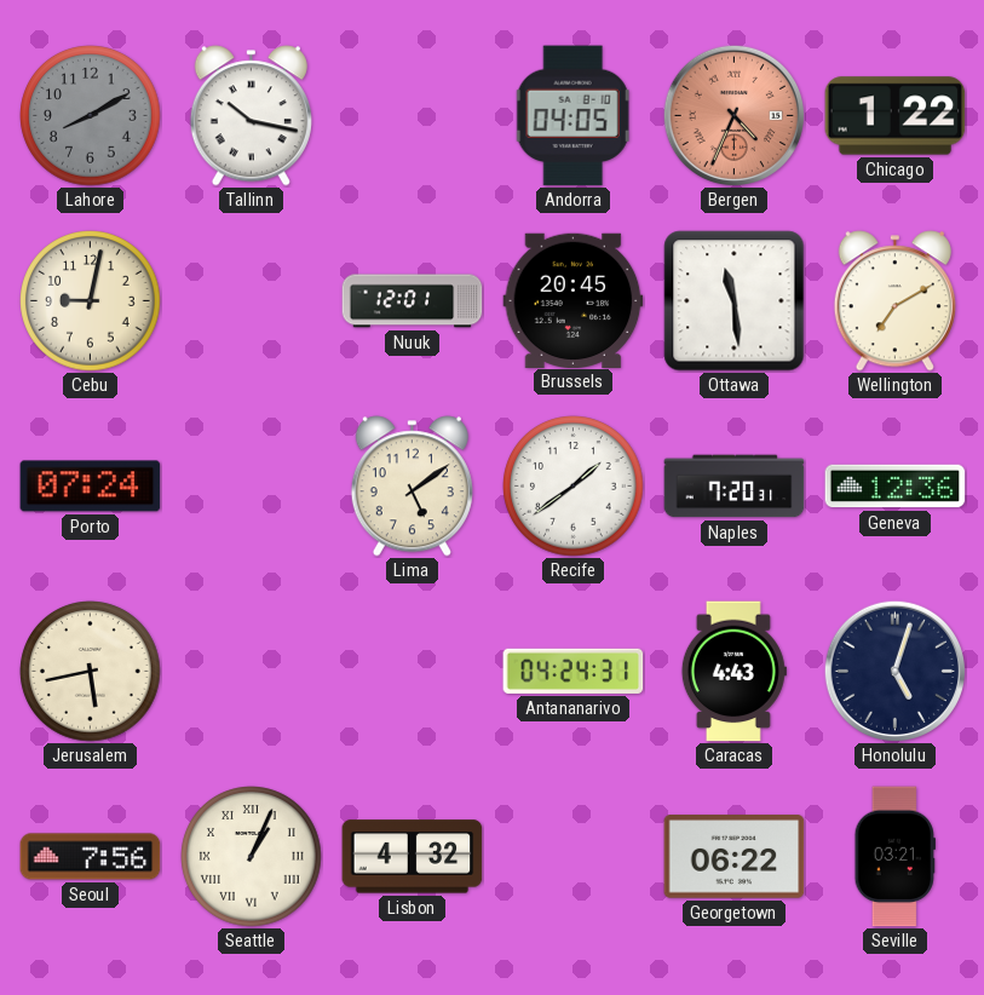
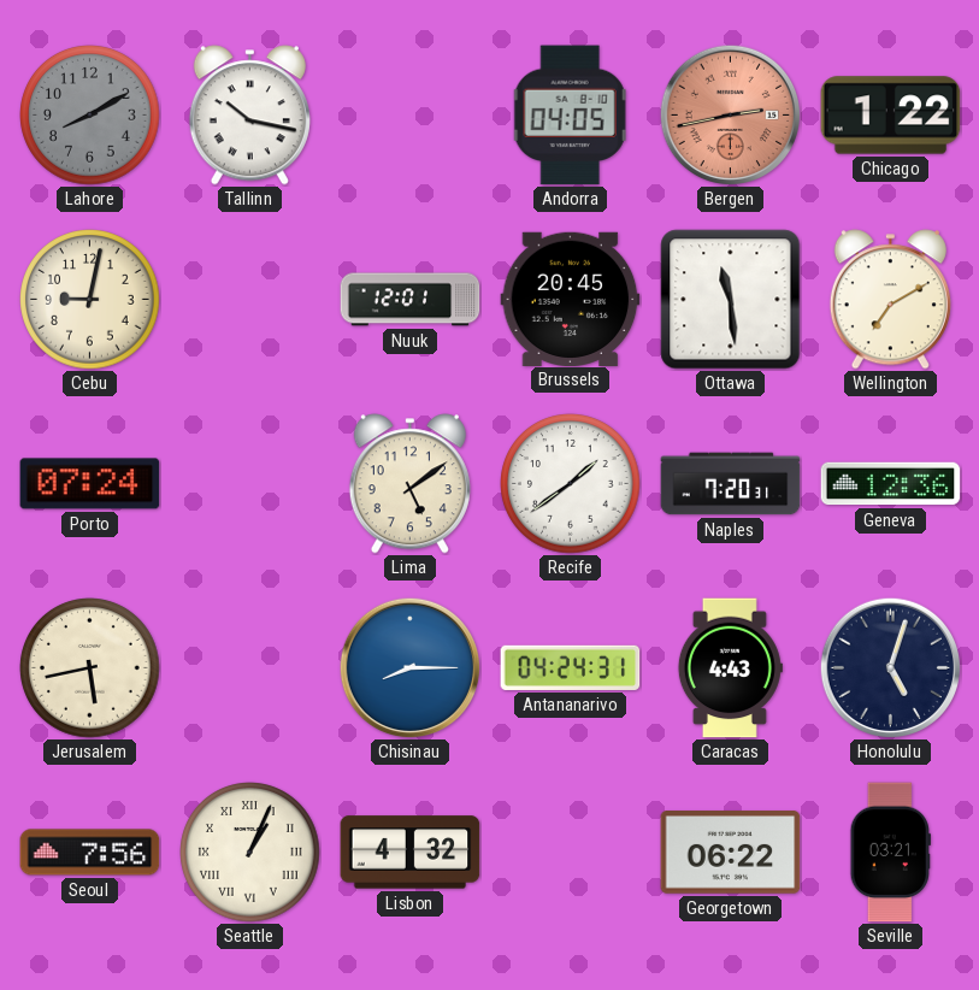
Bergen: 4:34 -> 2:43
Chisinau: none -> 8:15
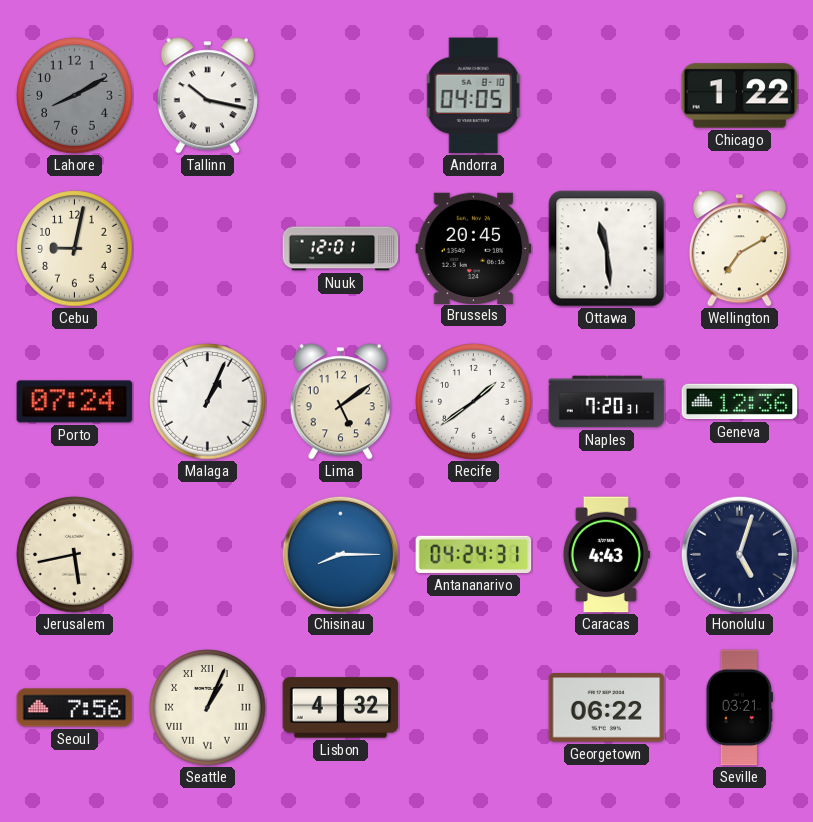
Bergen: 2:43 -> none
Malaga: none -> 1:04
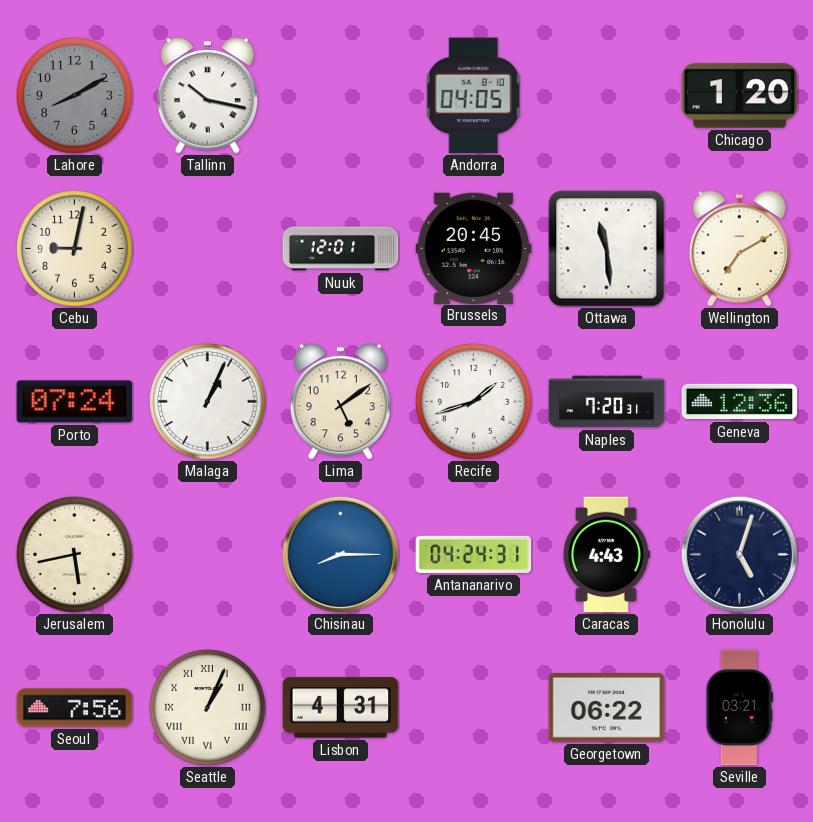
Chicago: 1:22 -> 1:20
Recife: 1:39 -> 1:42
Lisbon: 4:32 -> 4:31
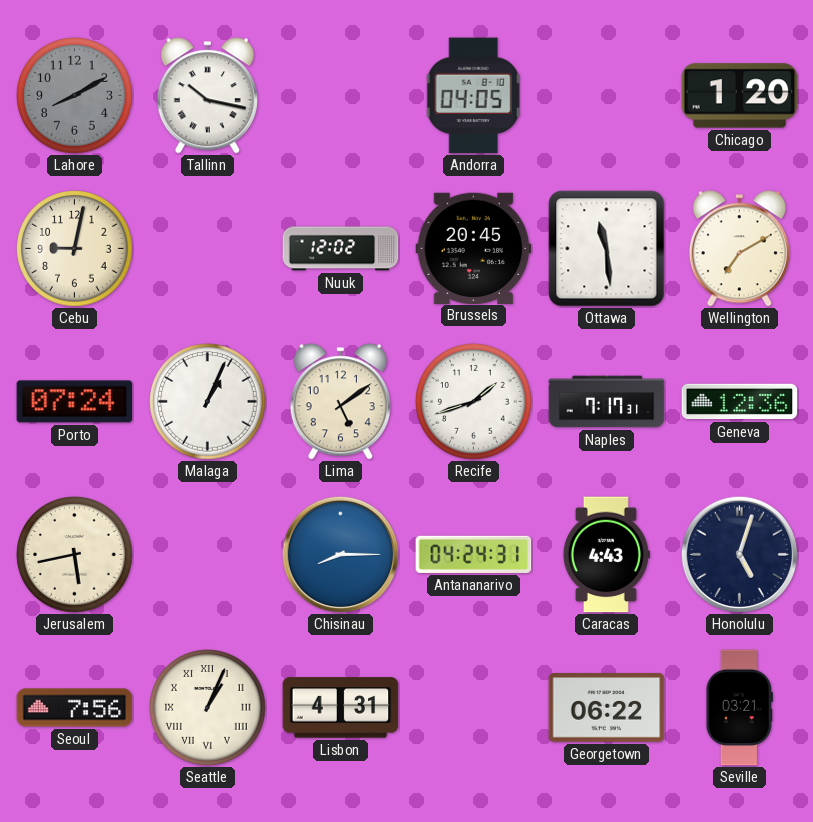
Nuuk: 12:01 -> 12:02
Naples: 7:20 -> 7:17
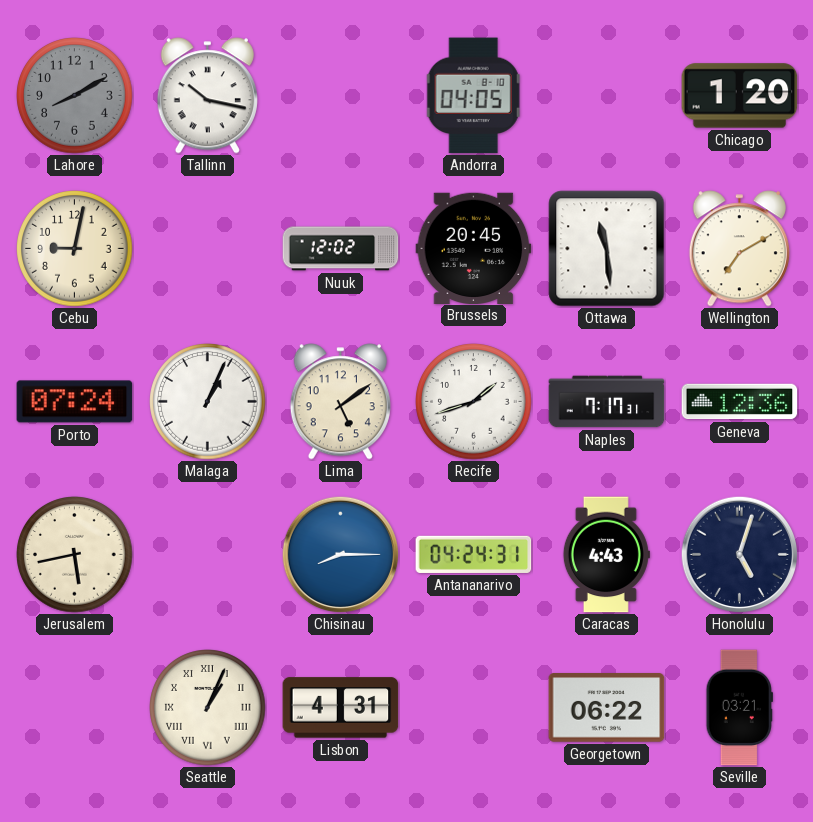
Seoul: 7:56 -> none
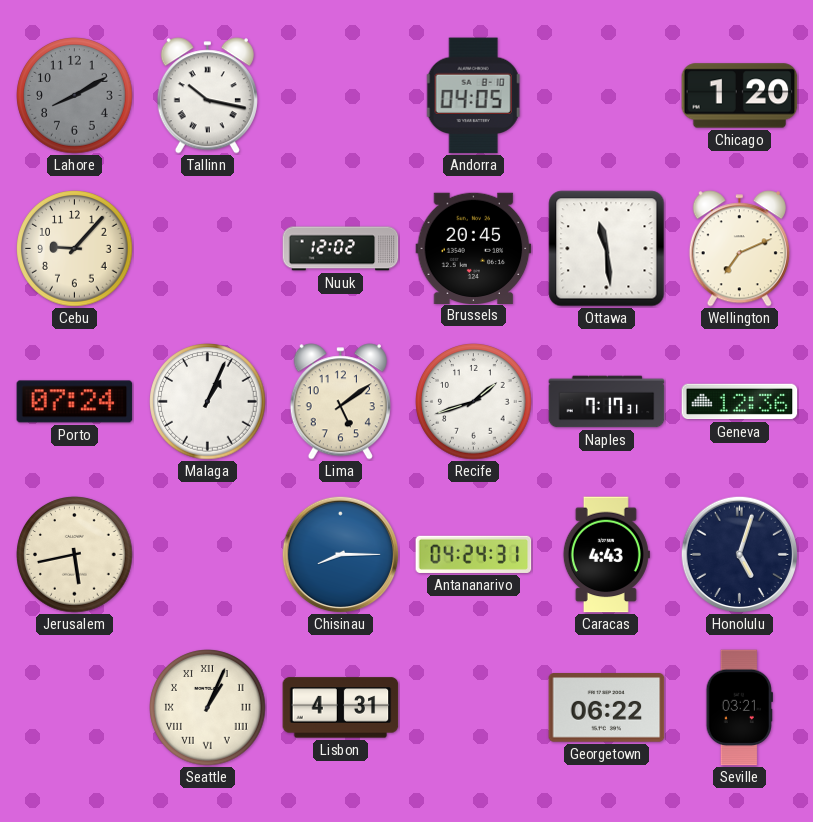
Cebu: 9:02 -> 9:07
Wellington: 7:10 -> 7:11
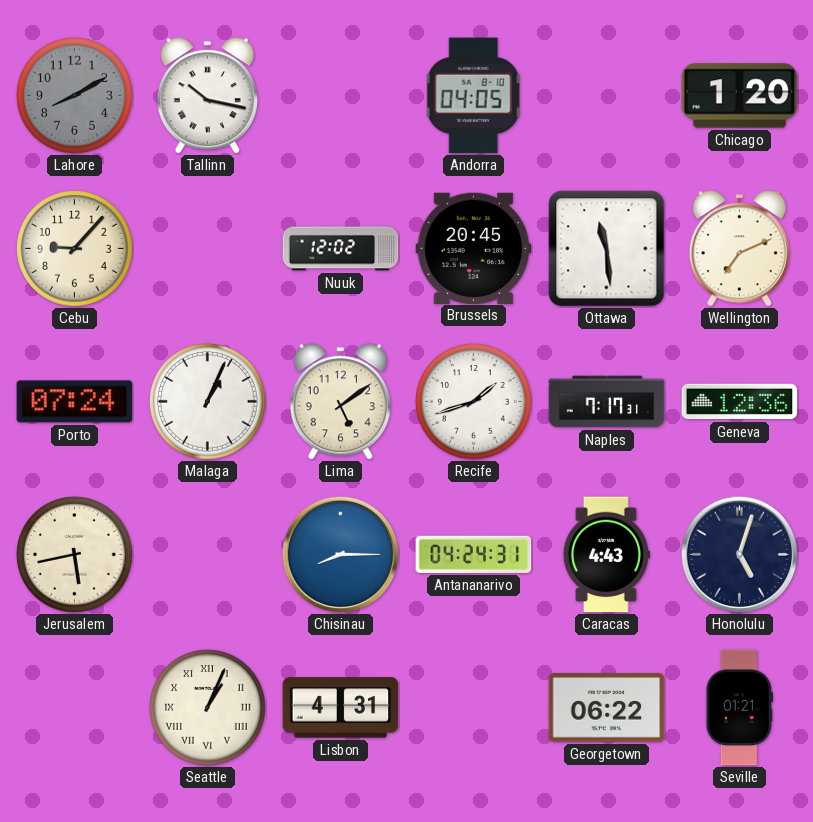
Seville: 03:21 -> 01:21
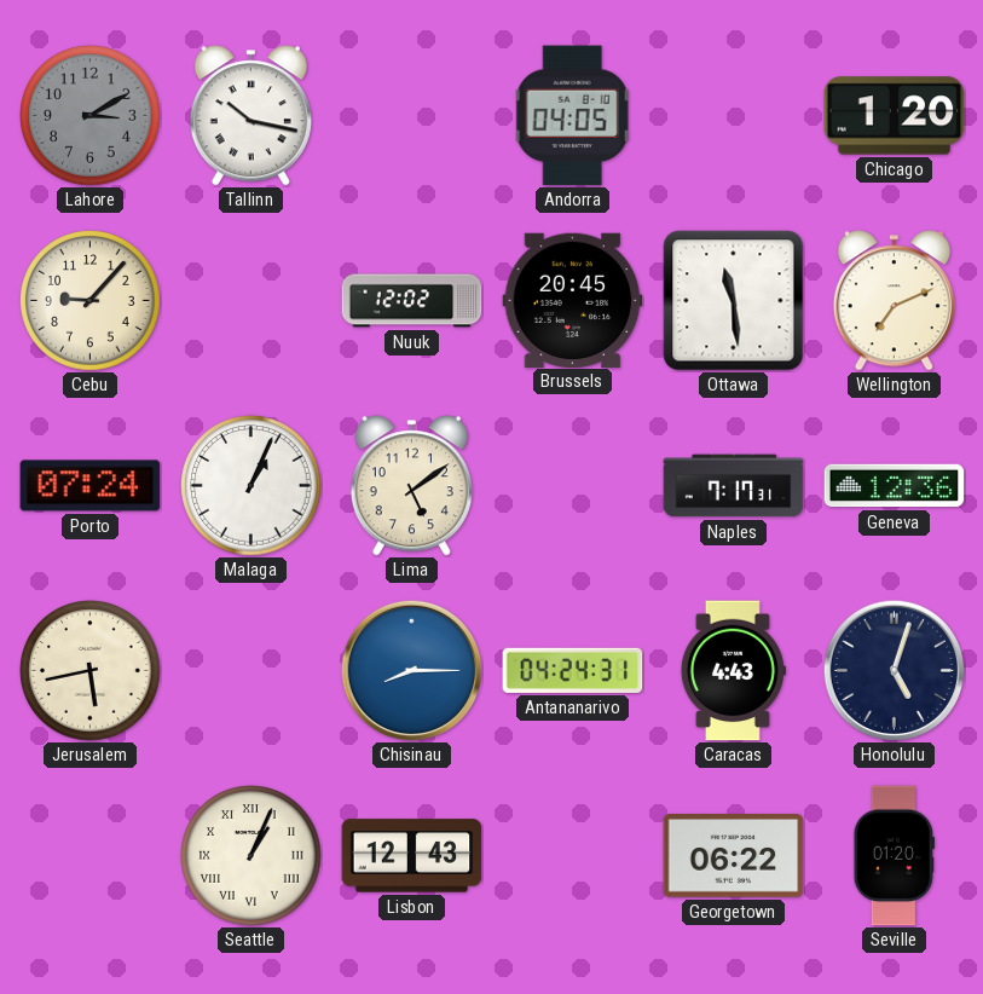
Lahore: 8:10 -> 3:10
Recife: 1:42 -> none
Lisbon: 4:31 -> 12:43
Seville: 01:21 -> 01:20
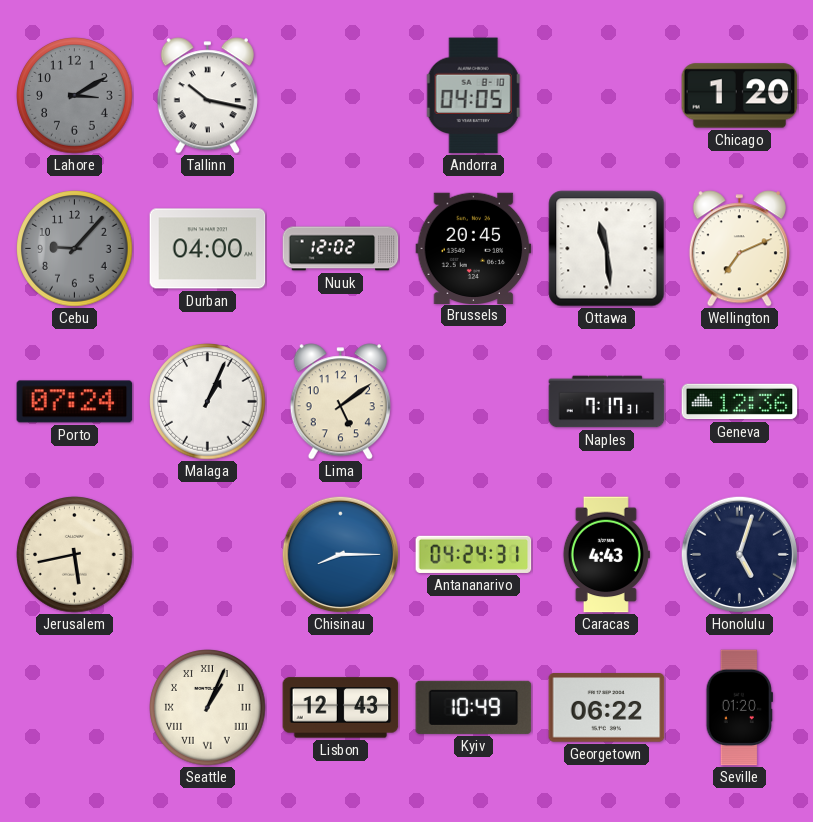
Cebu dial: cream -> grey
Durban: none -> 04:00
Kyiv: none -> 10:49
